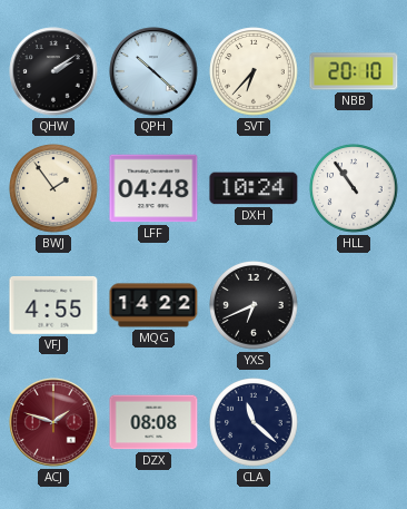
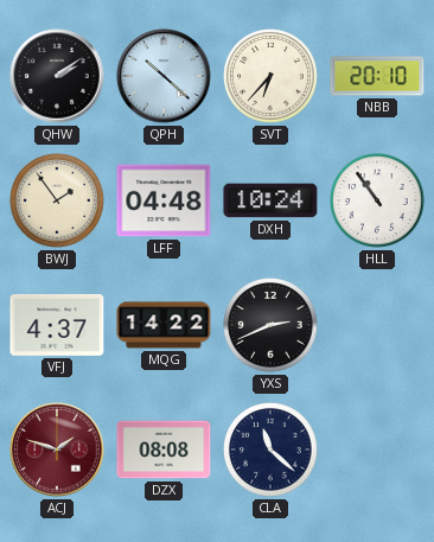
VFJ: 4:55 -> 4:37
YXS: 6:41 -> 2:41
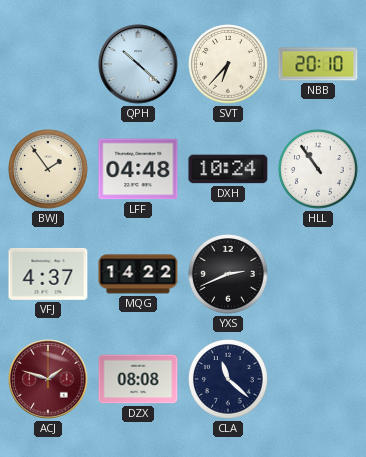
QHW: 2:09 -> none
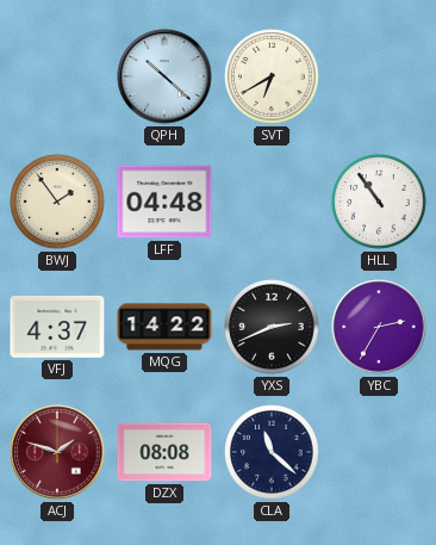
SVT: 6:37 -> 6:40
NBB: 20:10 -> none
DXH: 10:24 -> none
YBC: none -> 2:35
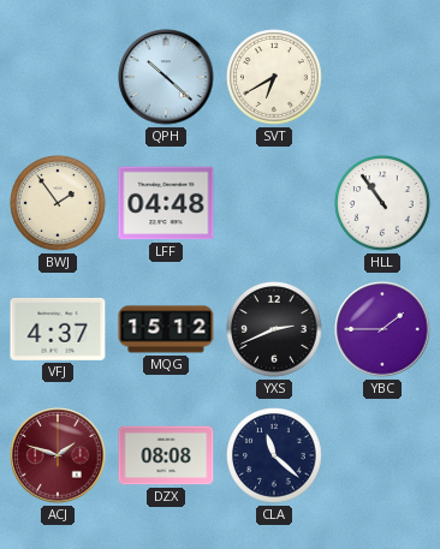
MQG: 14:22 -> 15:12
YBC: 2:35 -> 1:45
